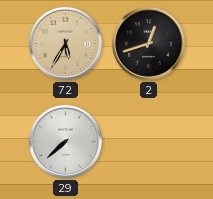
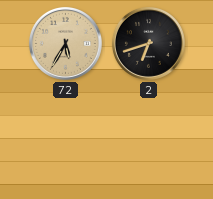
2: 12:42 -> 6:42
29: 7:38 -> none
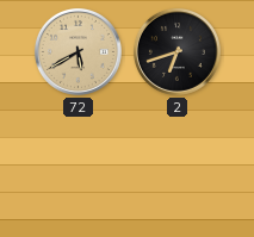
72: 5:35 -> 5:40
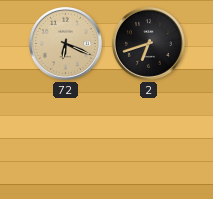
72: 5:40 -> 6:19
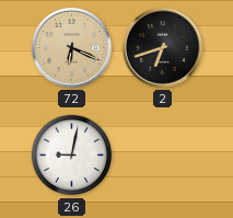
26: none -> 9:02
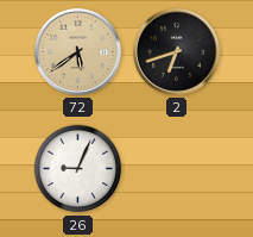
72: 6:19 -> 5:39
26: 9:02 -> 9:04
